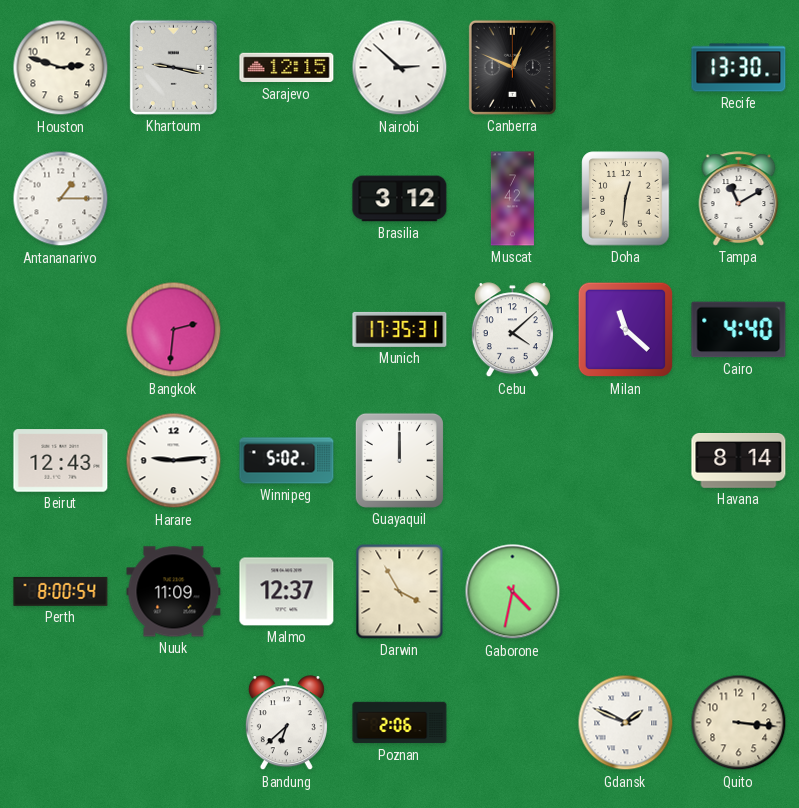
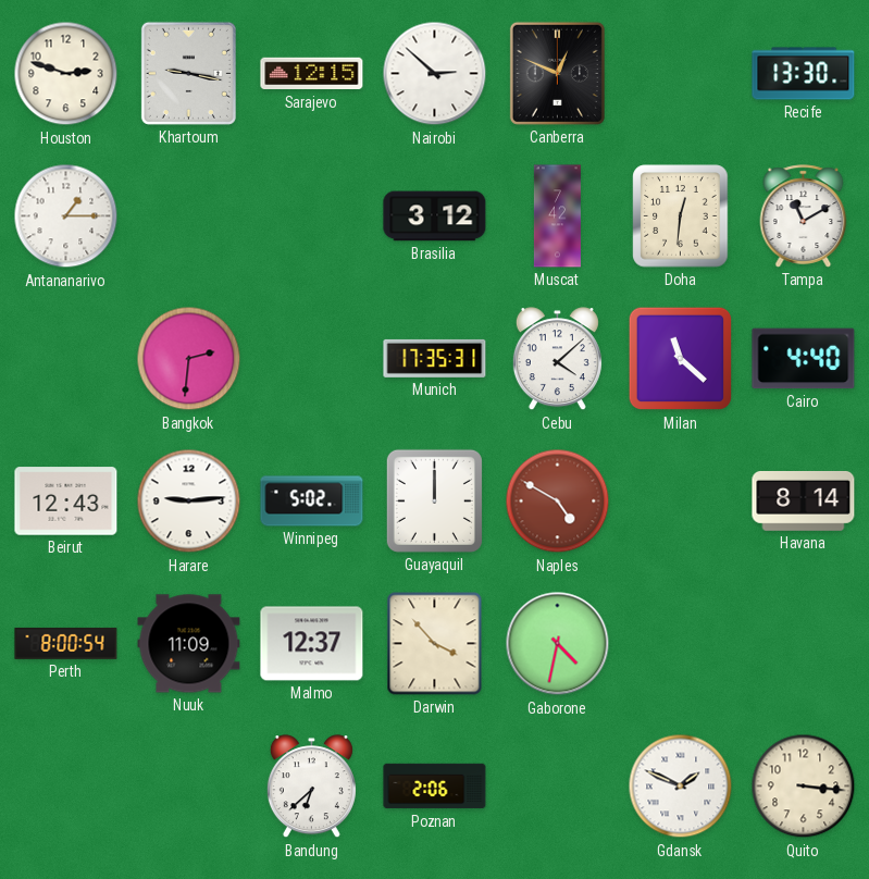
Naples: none -> 4:50
Darwin: 3:55 -> 3:53
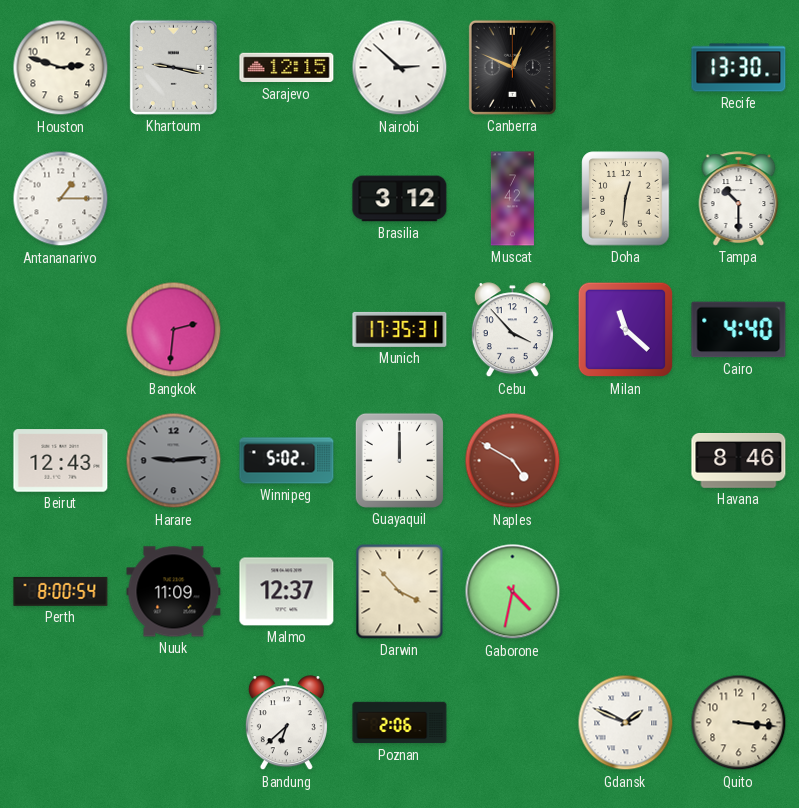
Tampa: 11:10 -> 10:30
Cebu: 4:08 -> 3:53
Harare dial: white -> grey
Havana: 8:14 -> 8:46
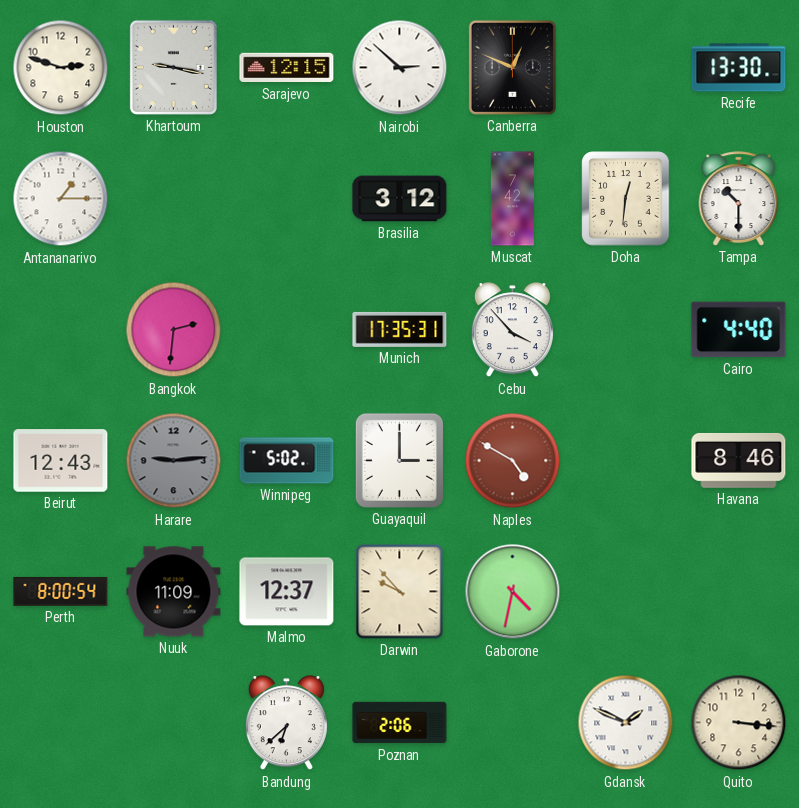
Milan: 11:22 -> none
Guayaquil: 12:00 -> 3:00
Darwin: 3:53 -> 9:53
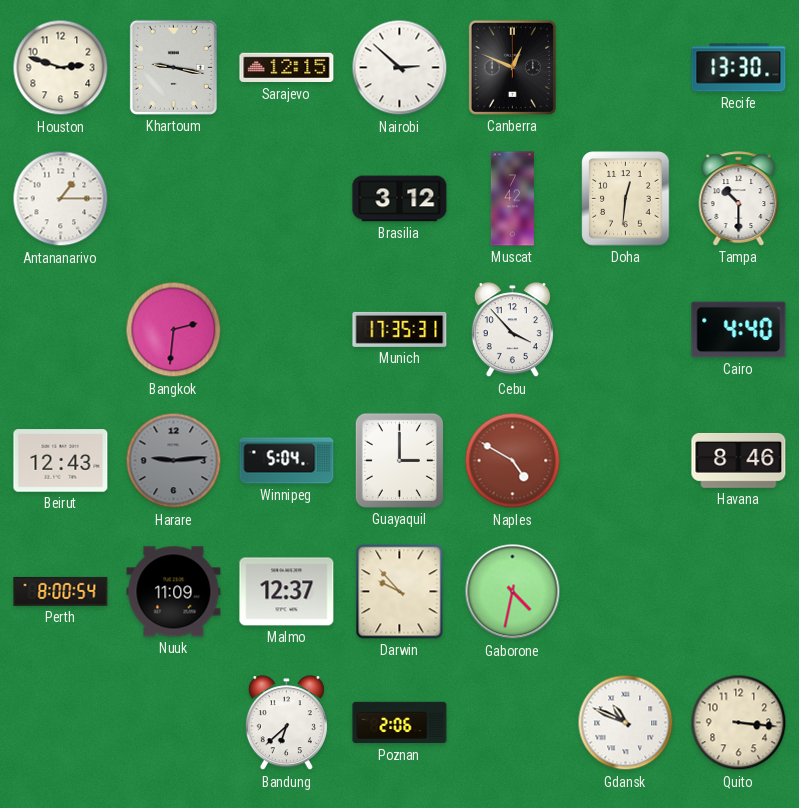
Winnipeg: 5:02 -> 5:04
Gdansk: 1:49 -> 10:49
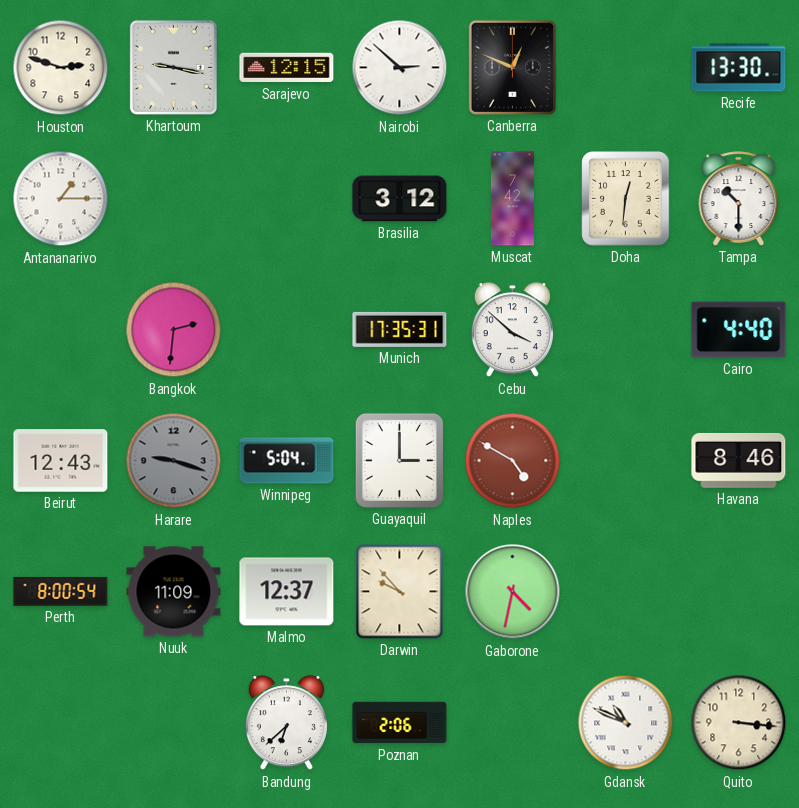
Cebu: 3:53 -> 3:52
Harare: 9:14 -> 9:18
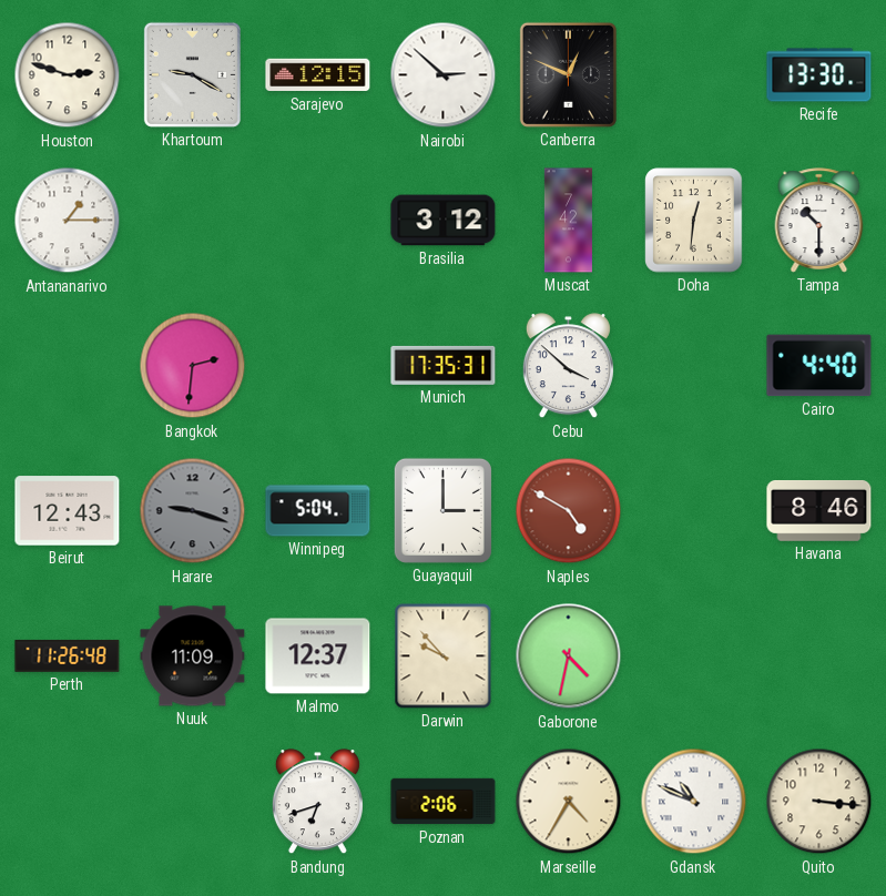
Khartoum: 9:17 -> 9:20
Perth: 8:00 -> 11:26
Bandung: 6:38 -> 6:42
Marseille: none -> 4:35
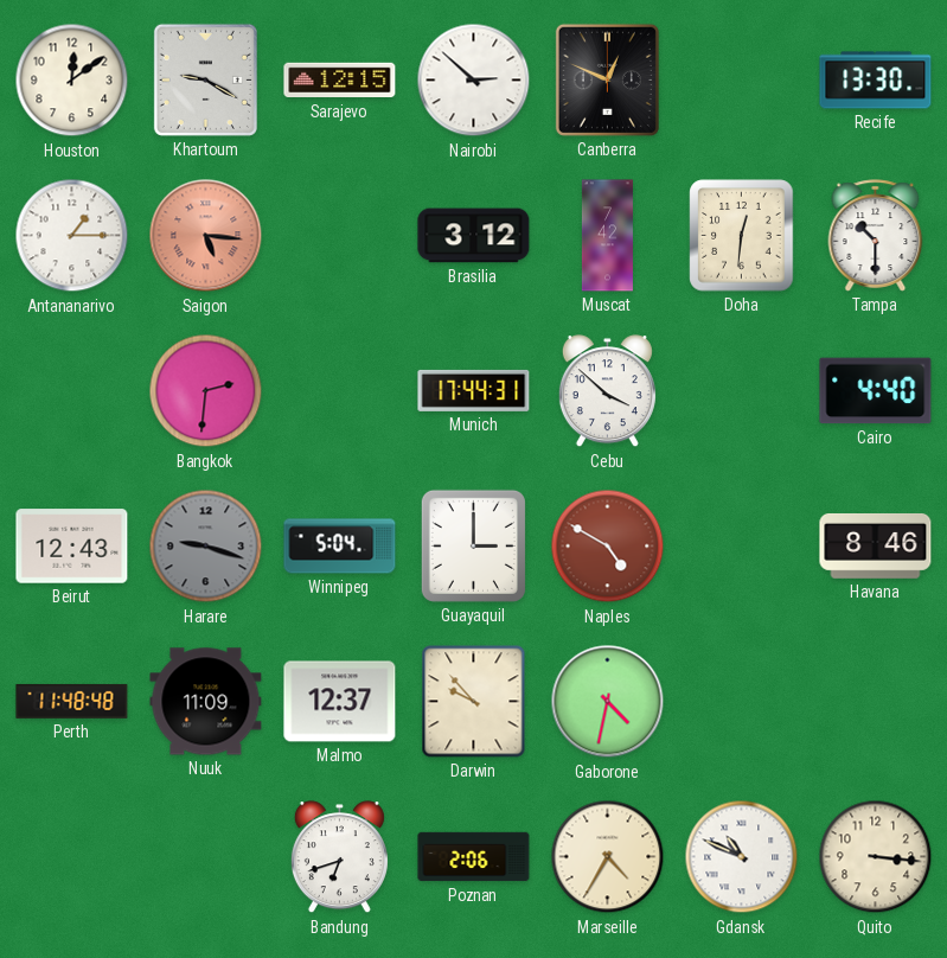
Houston: 2:48 -> 12:09
Saigon: none -> 5:16
Munich: 17:35 -> 17:44
Perth: 11:26 -> 11:48
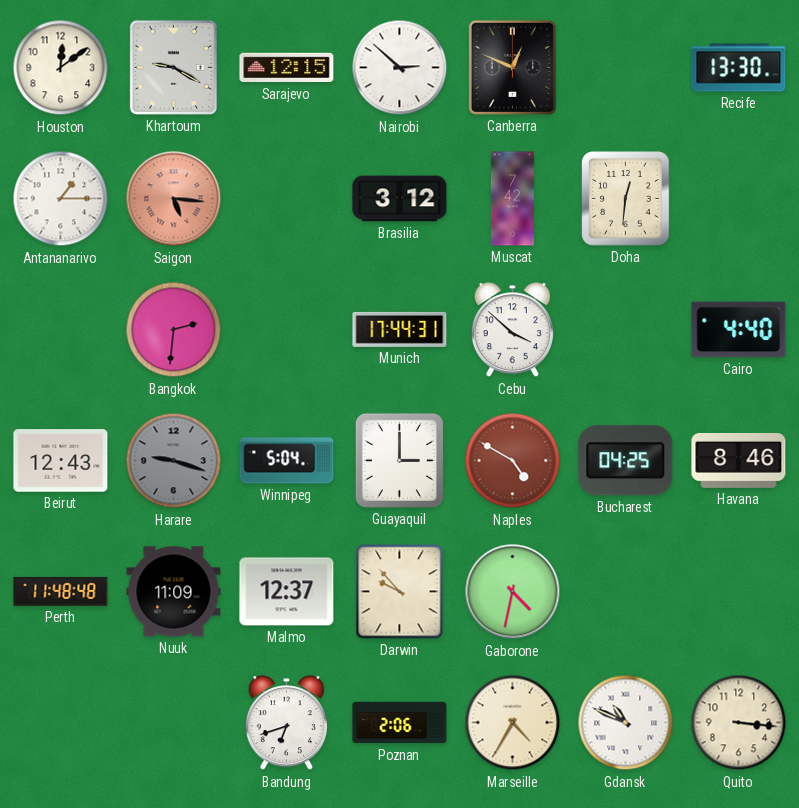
Tampa: 10:30 -> none
Bucharest: none -> 04:25
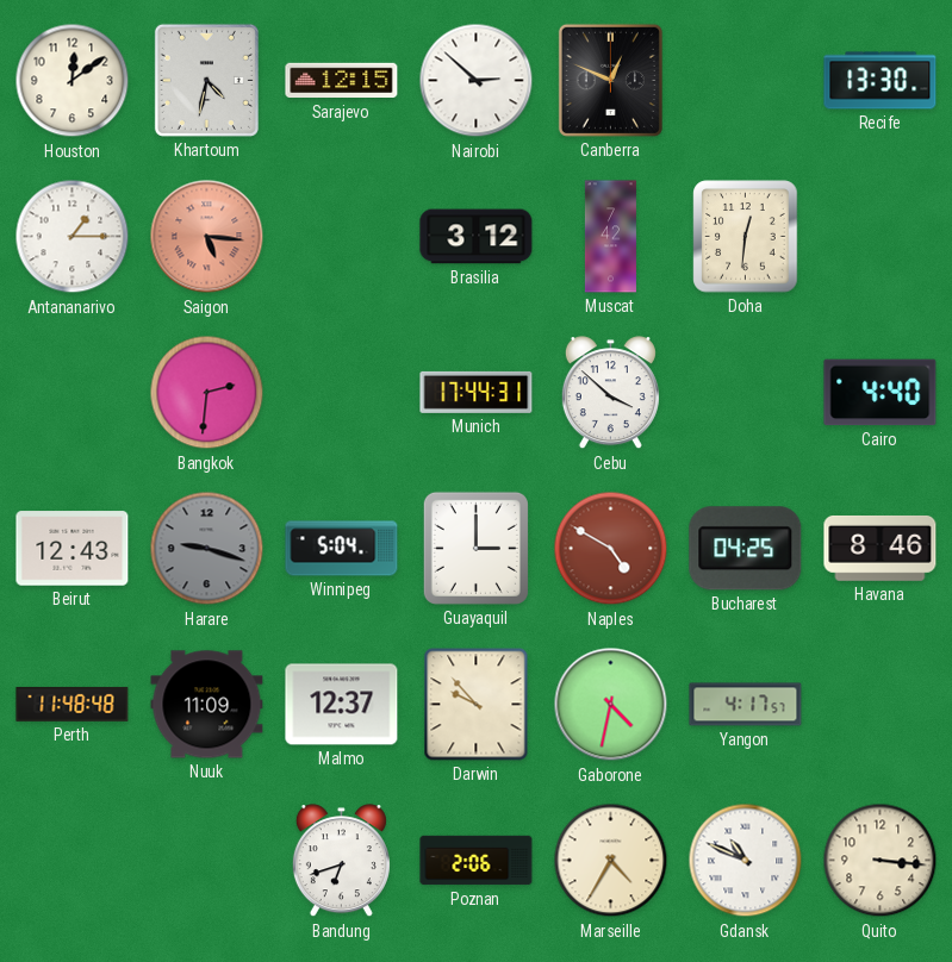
Khartoum: 9:20 -> 4:32
Yangon: none -> 4:17
